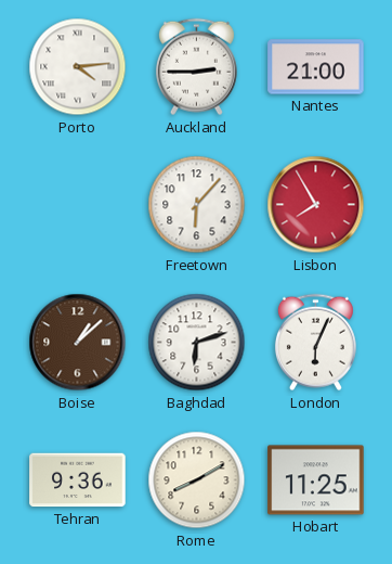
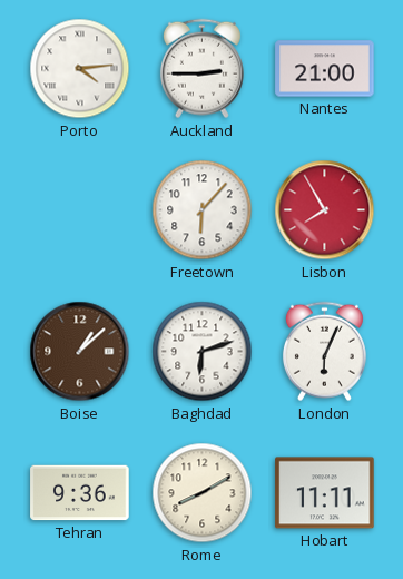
Hobart: 11:25 -> 11:11
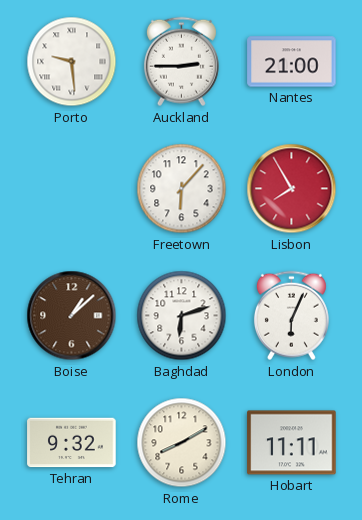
Porto: 4:14 -> 9:29
Tehran: 9:36 -> 9:32
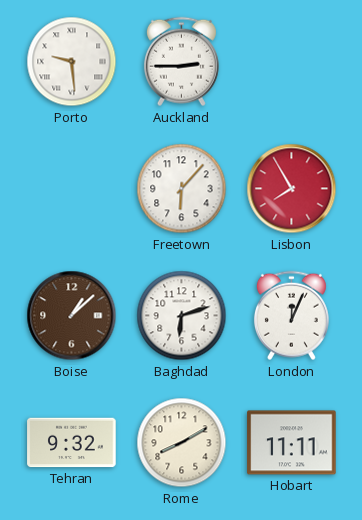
Nantes: 21:00 -> none
London: 6:04 -> 12:04
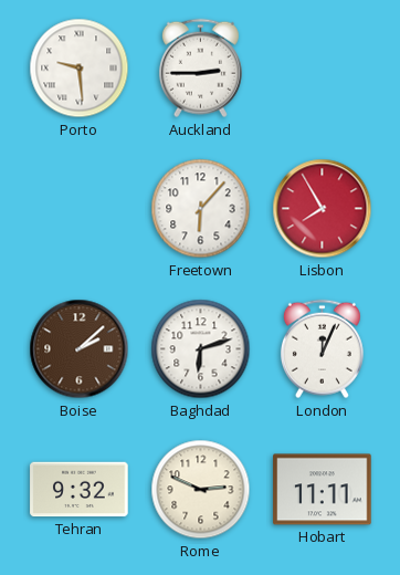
Boise: 1:08 -> 2:08
Rome: 8:10 -> 2:49
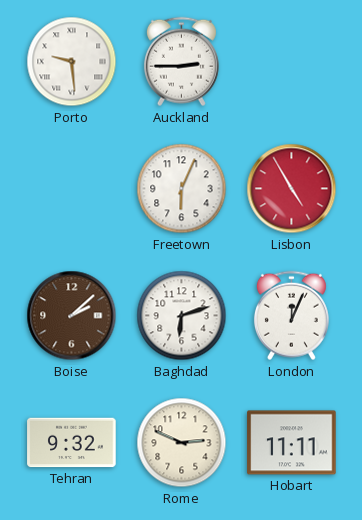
Freetown: 6:07 -> 6:04
Lisbon: 7:55 -> 4:55
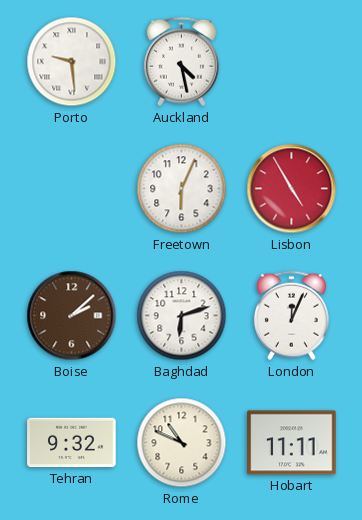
Auckland: 2:45 -> 4:28
Rome: 2:49 -> 10:49
